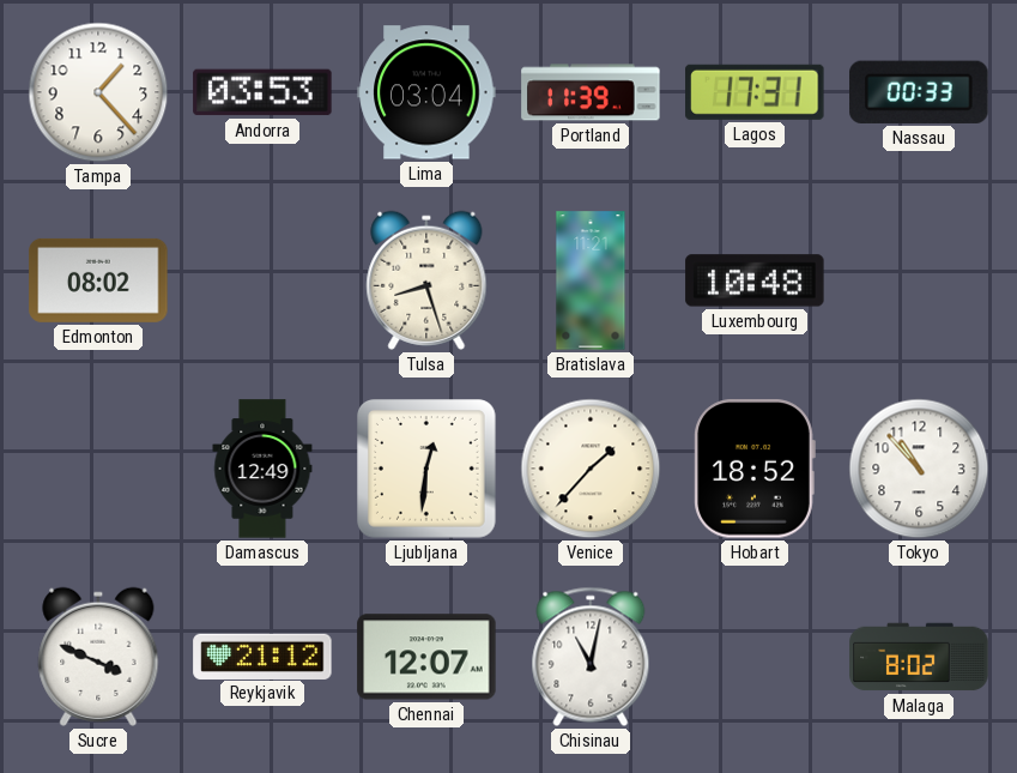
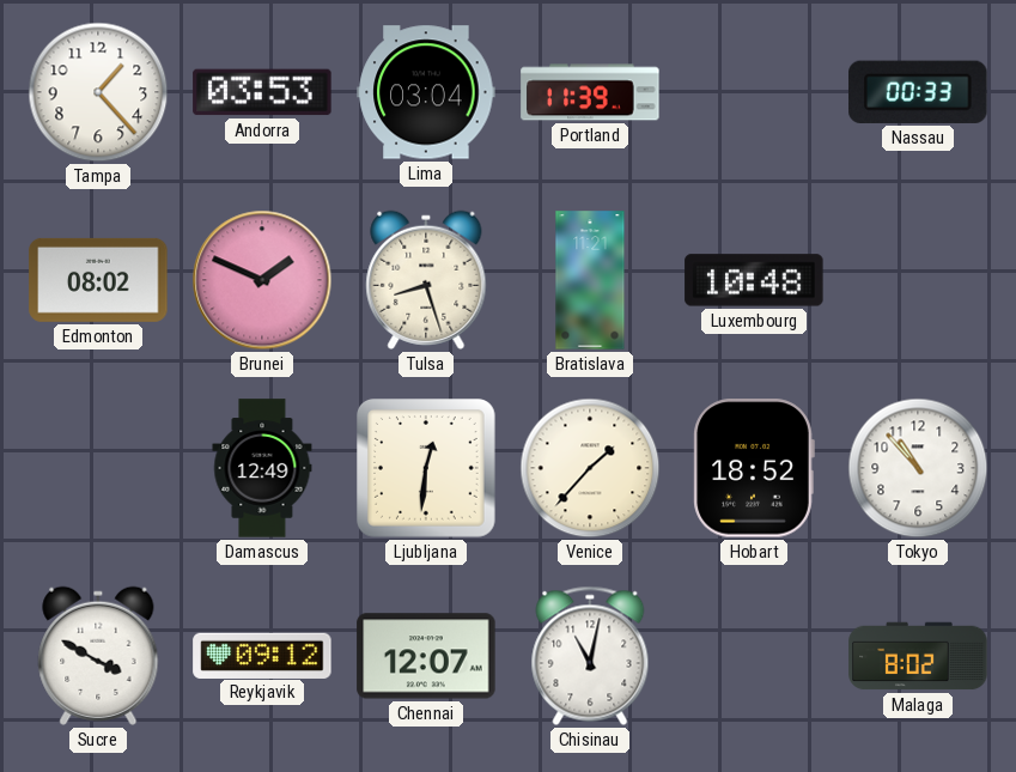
Lagos: 17:31 -> none
Brunei: none -> 1:49
Sucre: 3:49 -> 3:50
Reykjavik: 21:12 -> 09:12
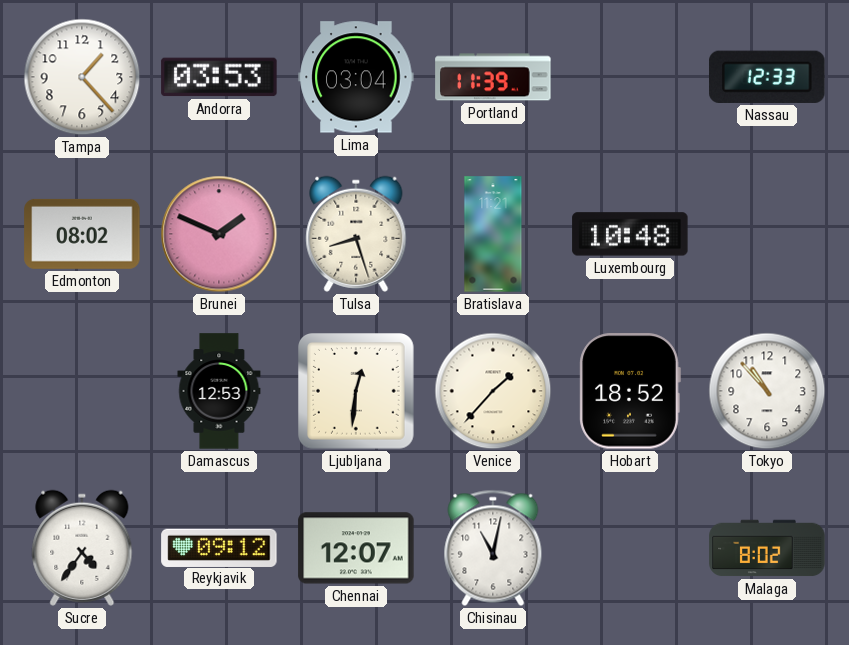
Nassau: 00:33 -> 12:33
Damascus: 12:49 -> 12:53
Sucre: 3:50 -> 4:36
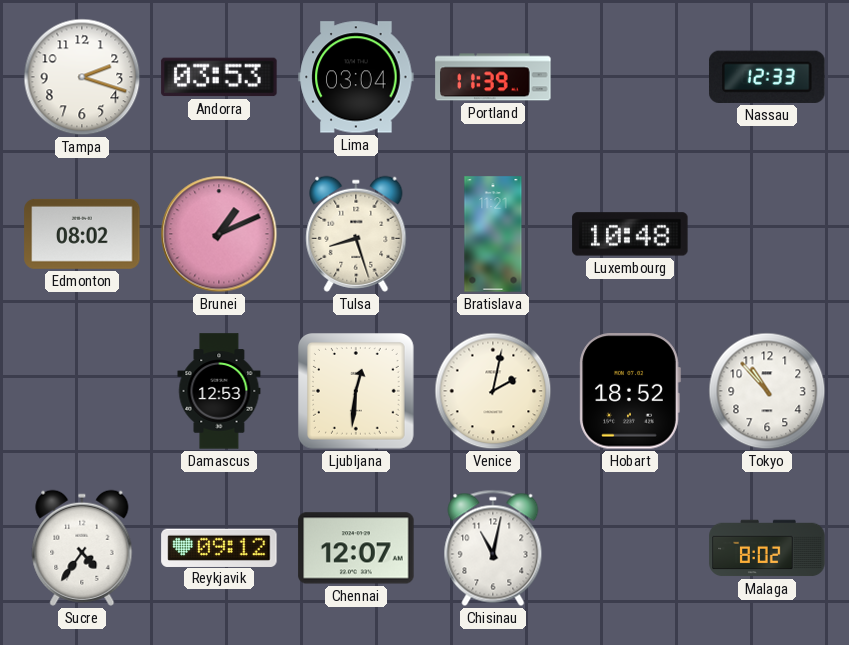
Tampa: 1:23 -> 2:18
Brunei: 1:49 -> 1:11
Venice: 1:37 -> 2:02
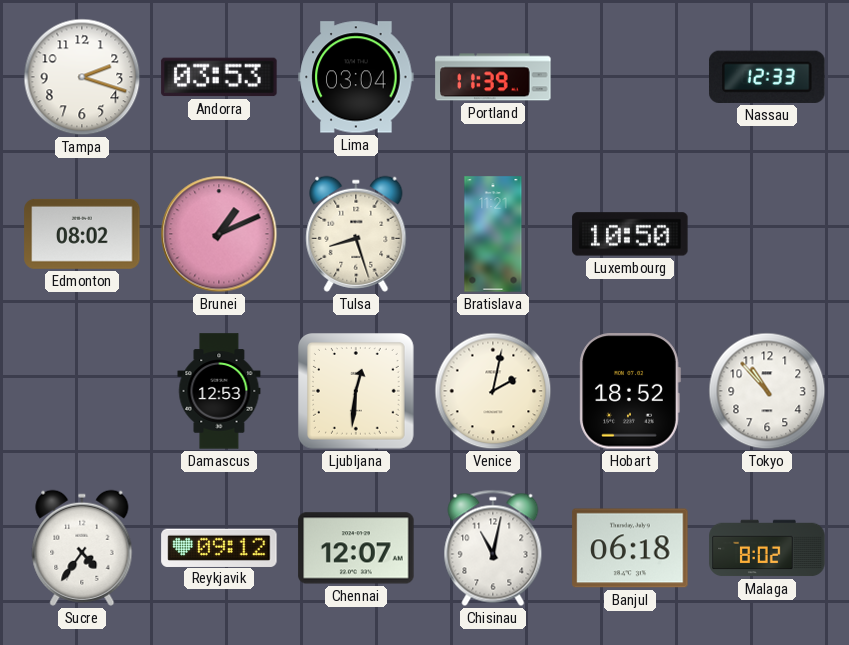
Luxembourg: 10:48 -> 10:50
Banjul: none -> 06:18
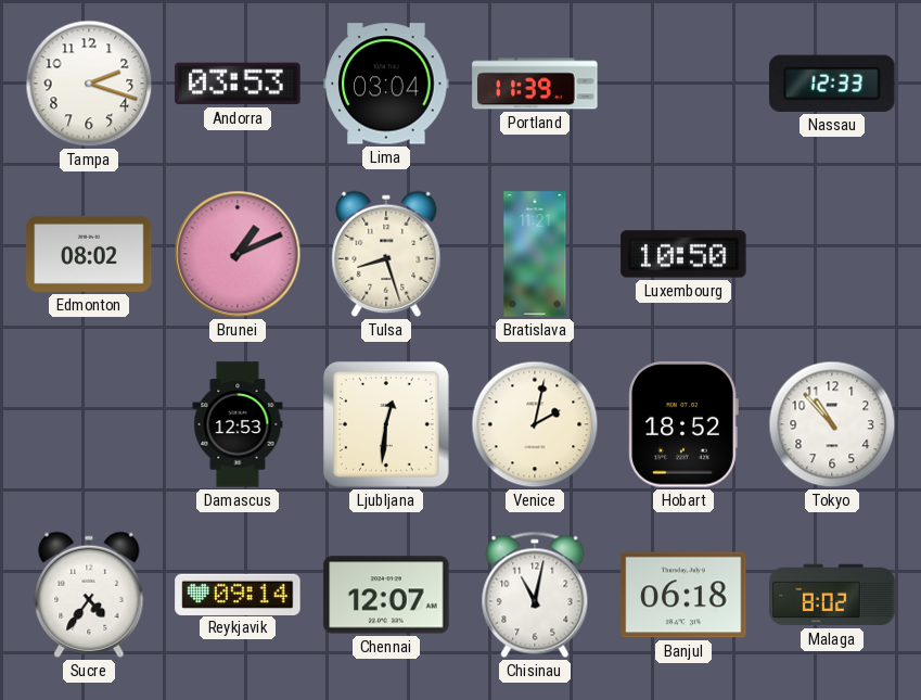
Reykjavik: 09:12 -> 09:14
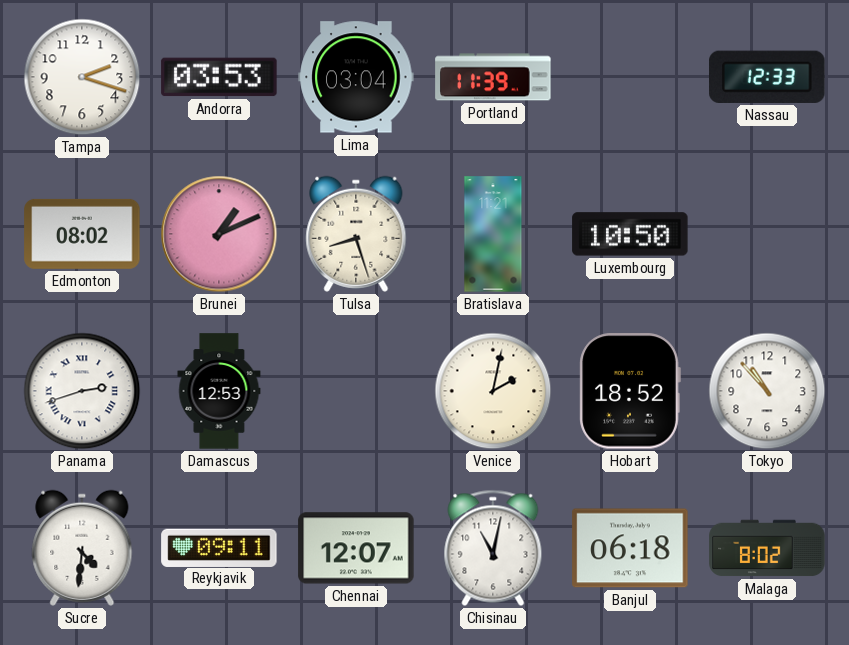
Panama: none -> 2:42
Ljubljana: 12:31 -> none
Sucre: 4:36 -> 4:31
Reykjavik: 09:14 -> 09:11
